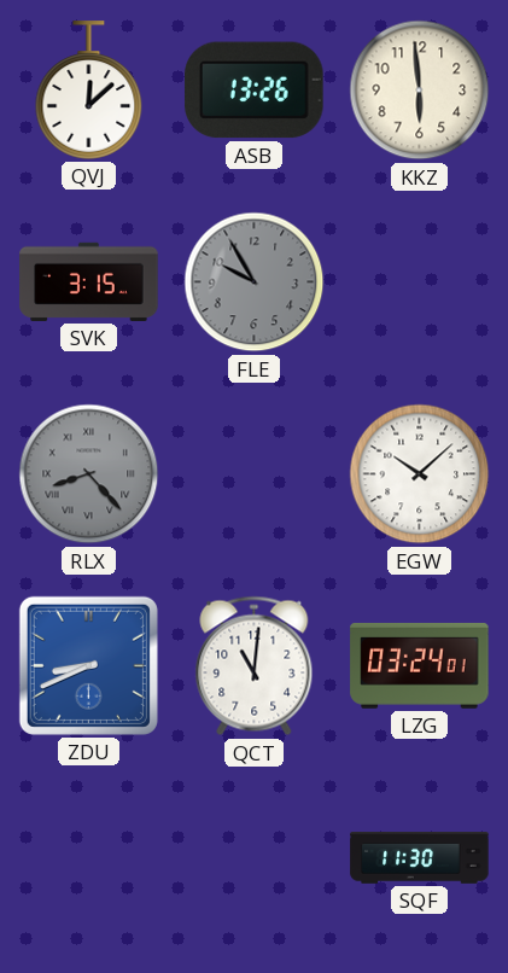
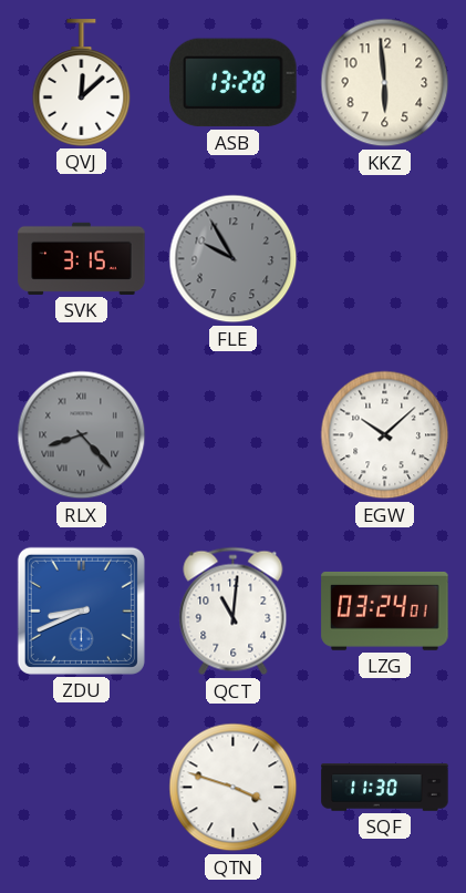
ASB: 13:26 -> 13:28
QTN: none -> 3:48
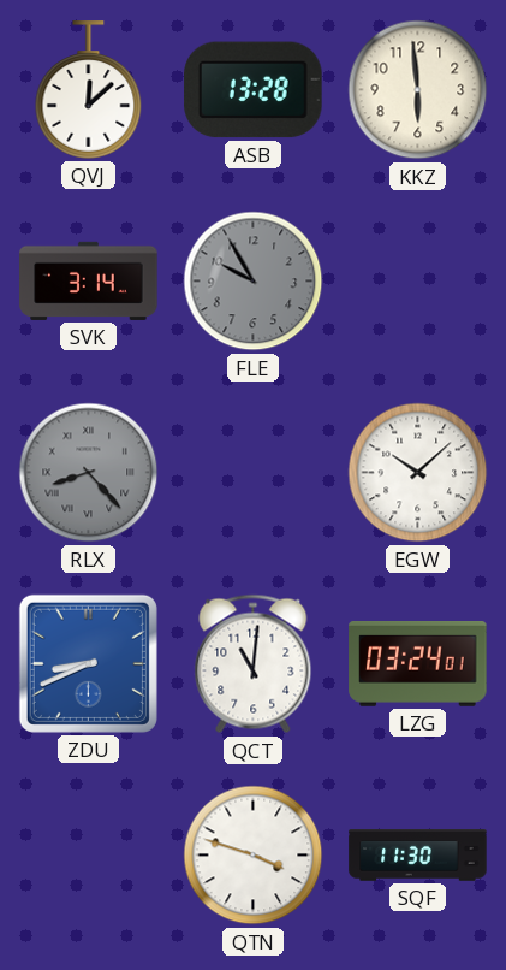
SVK: 3:15 -> 3:14
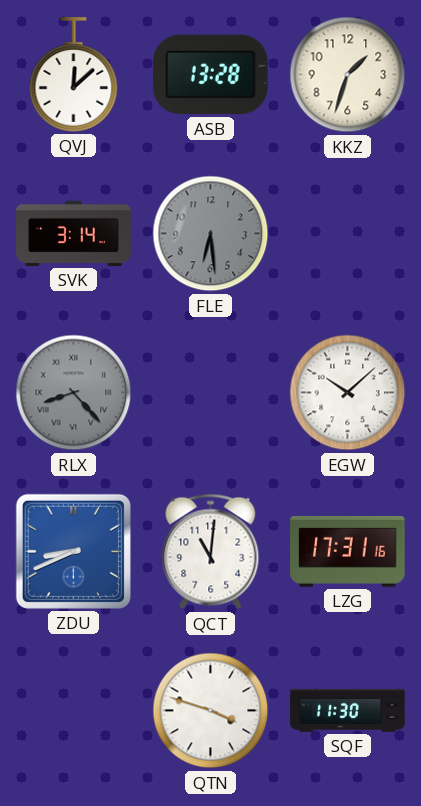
KKZ: 5:59 -> 1:33
FLE: 9:55 -> 6:29
LZG: 03:24 -> 17:31
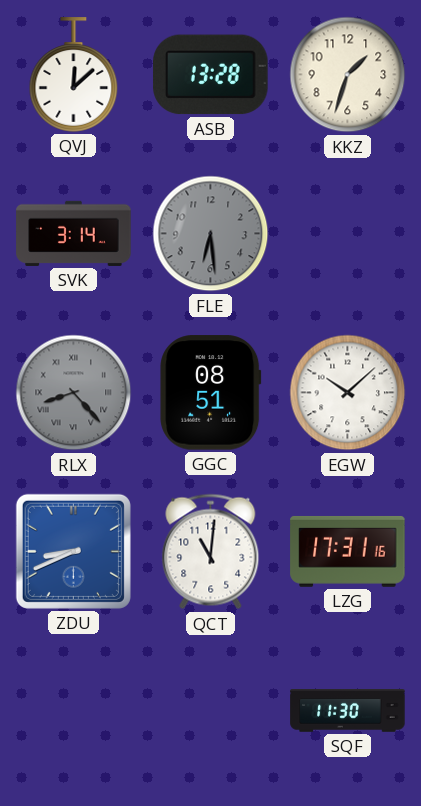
GGC: none -> 08:51
QTN: 3:48 -> none
